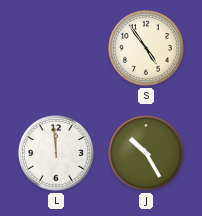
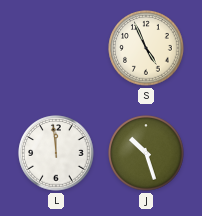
S: 4:54 -> 4:56
J: 10:25 -> 10:27
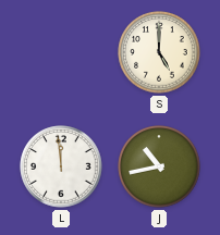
S: 4:56 -> 5:00
J: 10:27 -> 10:43
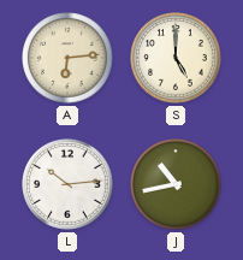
A: none -> 6:14
L: 11:59 -> 10:14
